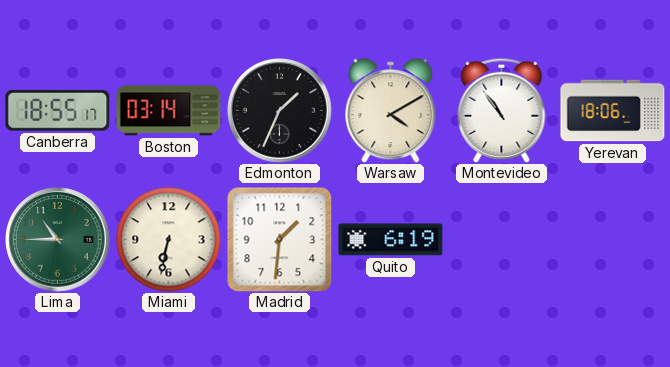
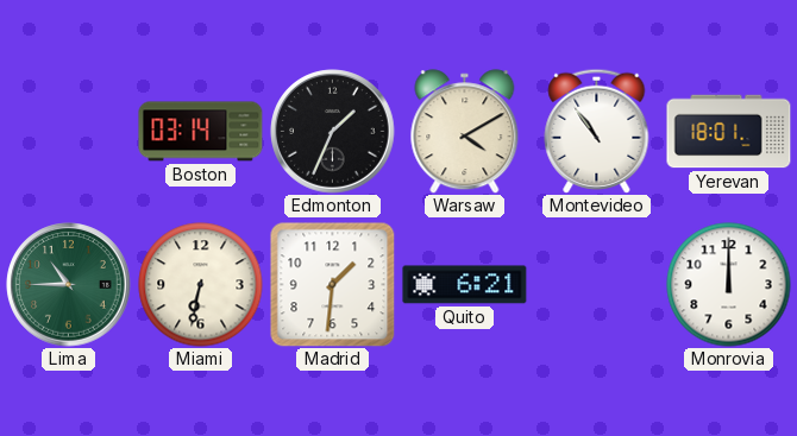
Canberra: 18:55 -> none
Yerevan: 18:06 -> 18:01
Quito: 6:19 -> 6:21
Monrovia: none -> 12:00
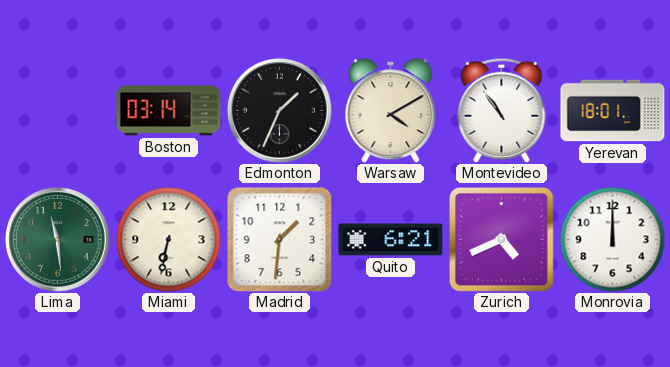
Lima: 10:45 -> 11:29
Zurich: none -> 4:41
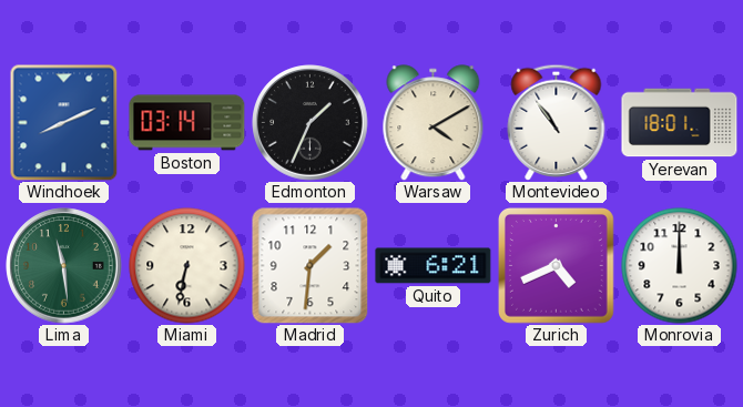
Windhoek: none -> 8:11
